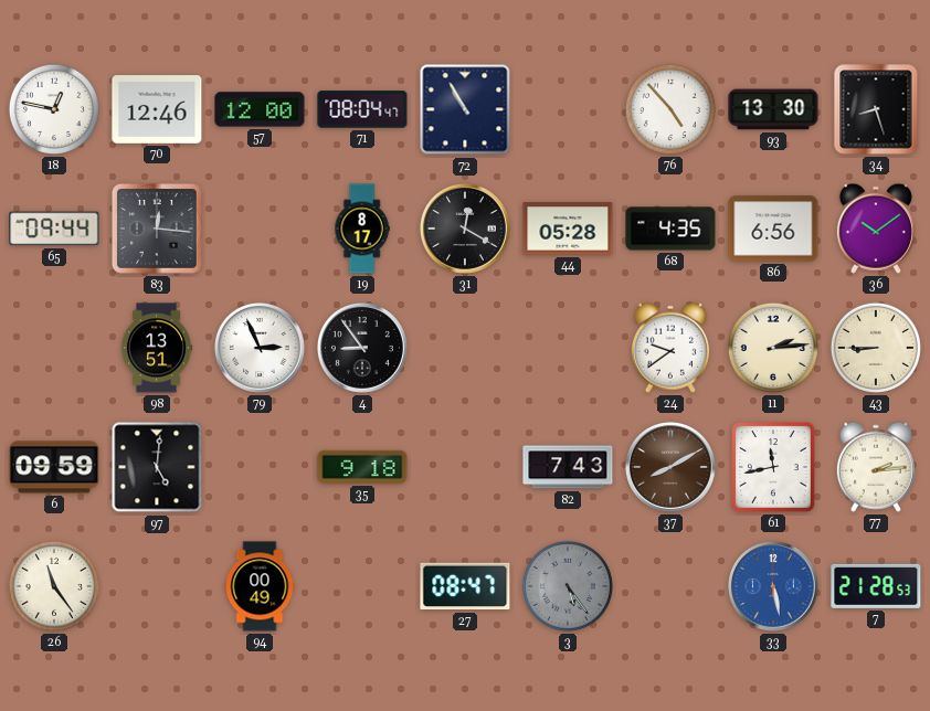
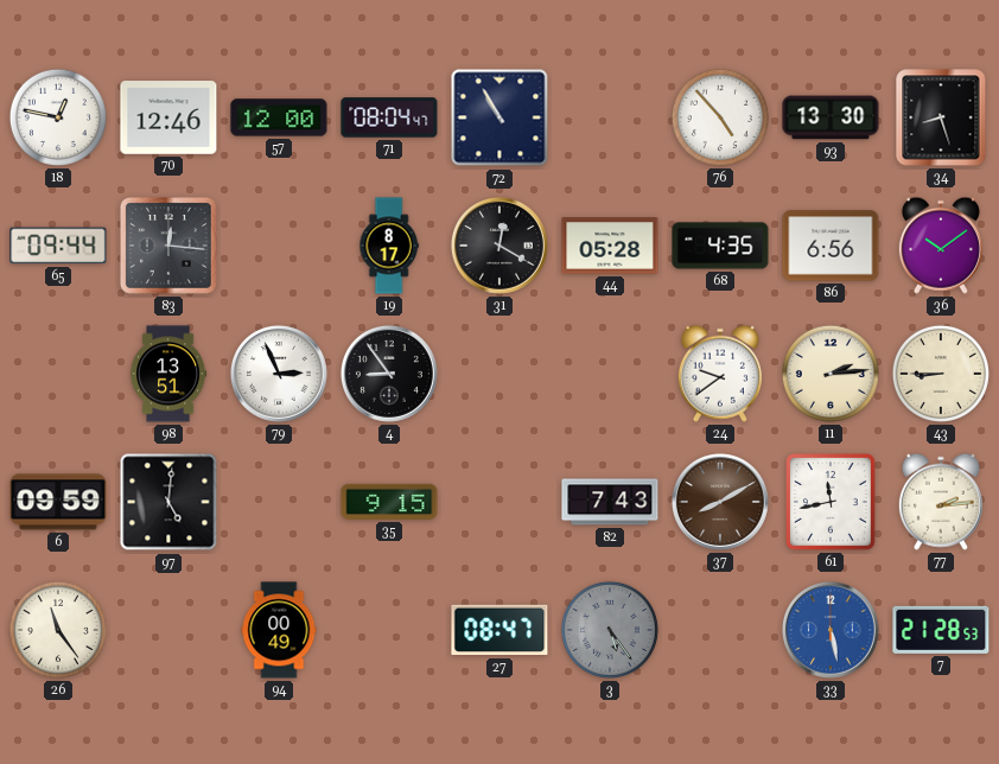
35: 9:18 -> 9:15
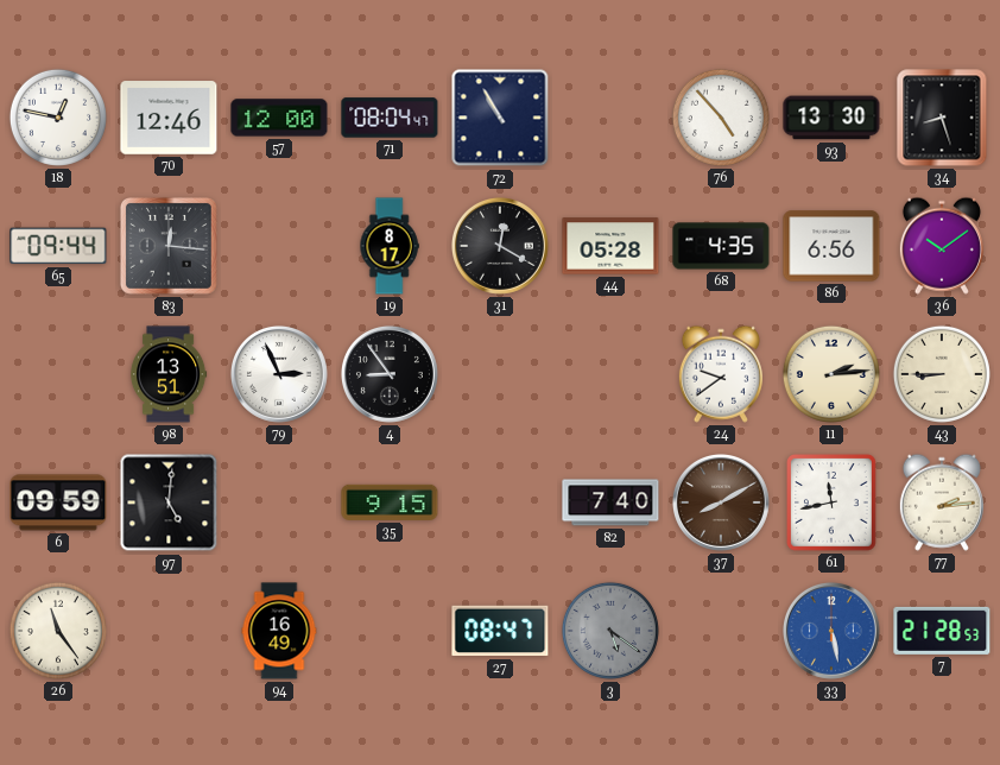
82: 7:43 -> 7:40
94: 00:49 -> 16:49
3: 5:24 -> 5:21
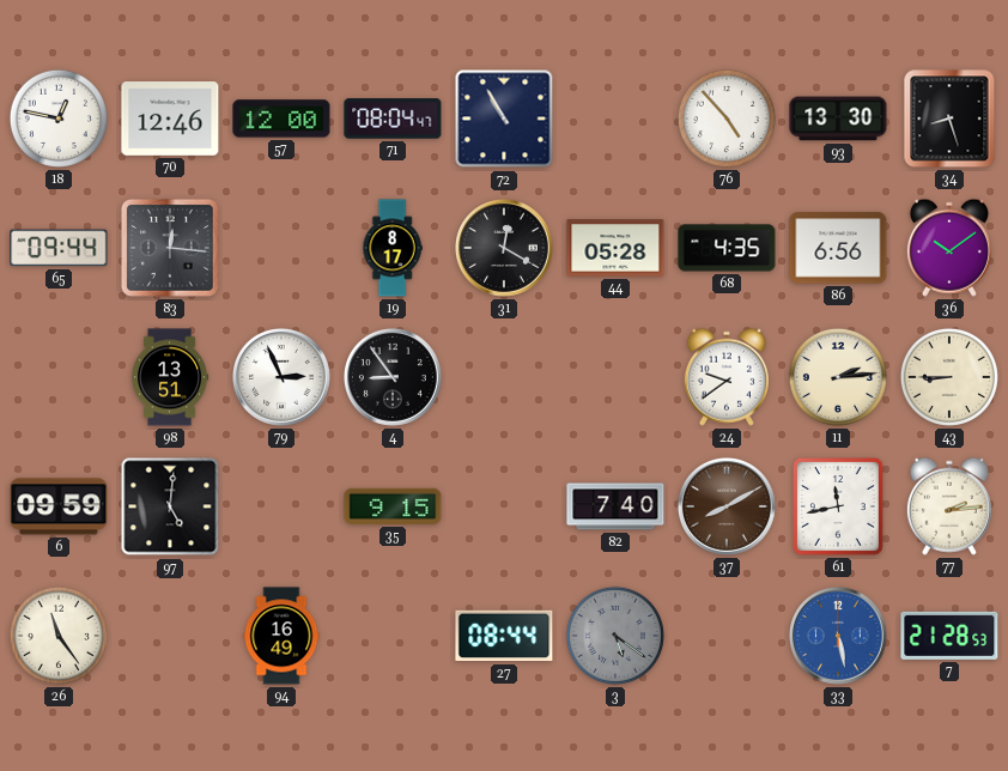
27: 08:47 -> 08:44
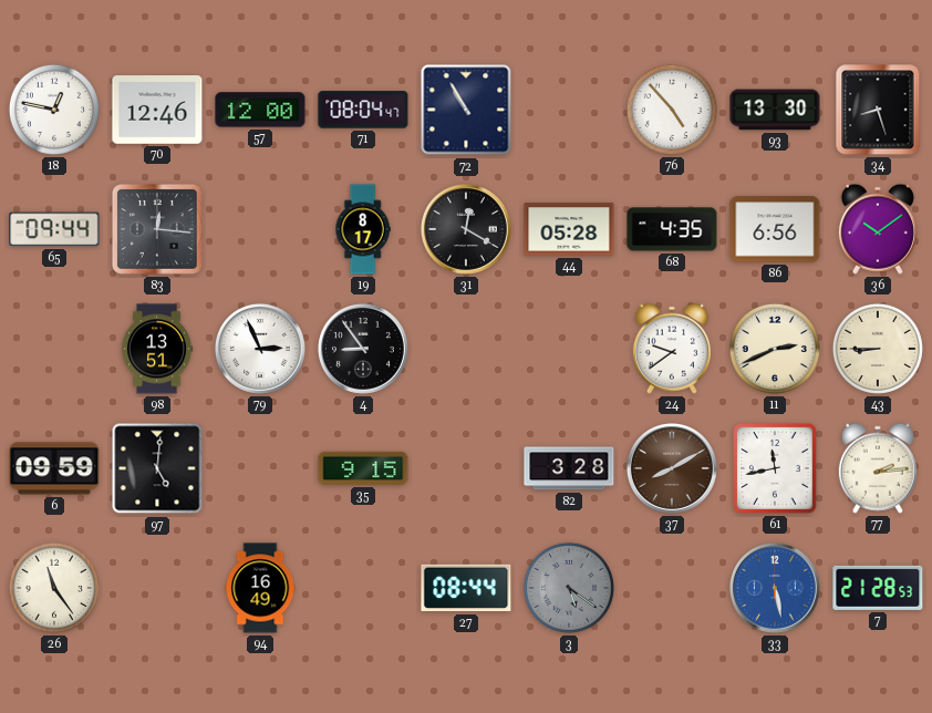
11: 2:14 -> 2:41
82: 7:40 -> 3:28
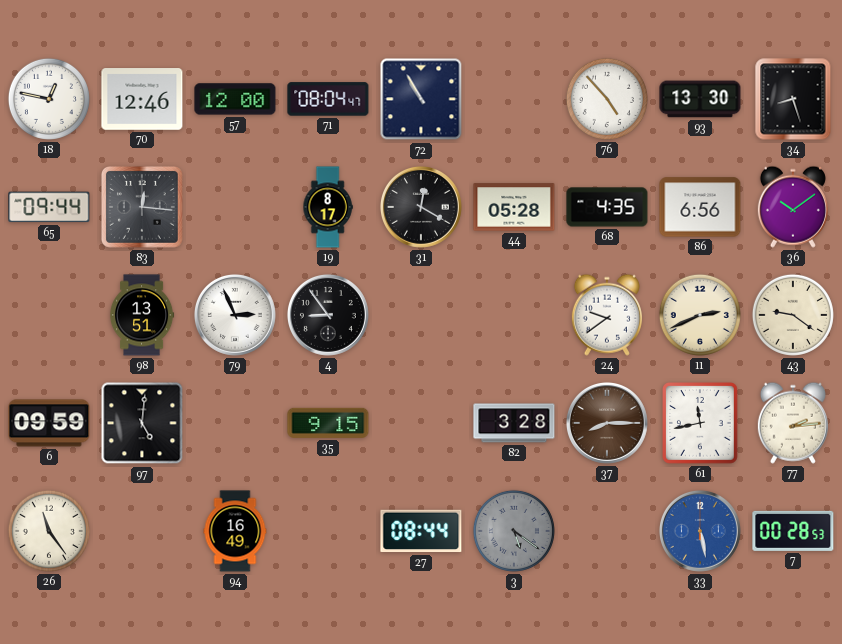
43: 8:45 -> 9:21
37: 8:10 -> 8:15
7: 21:28 -> 00:28
